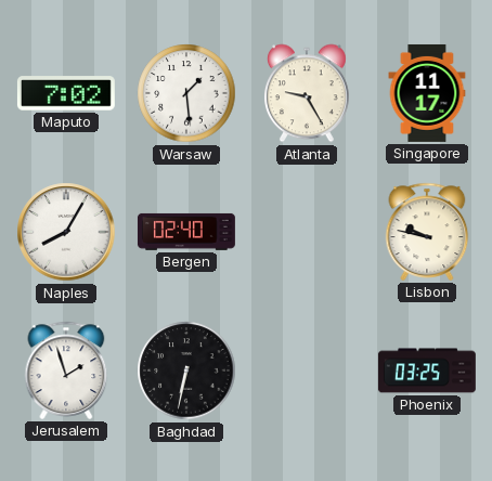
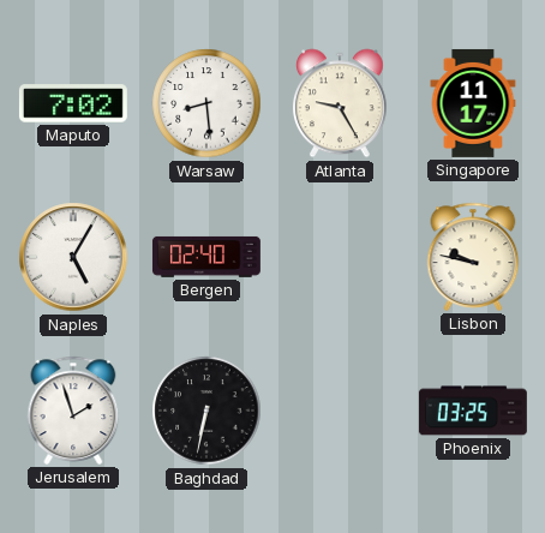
Warsaw: 1:29 -> 8:29
Naples: 8:05 -> 5:05
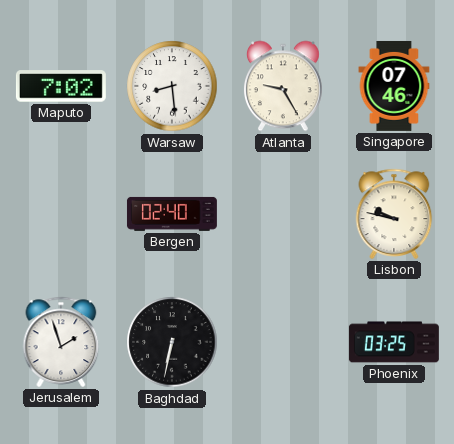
Singapore: 11:17 -> 07:46
Naples: 5:05 -> none
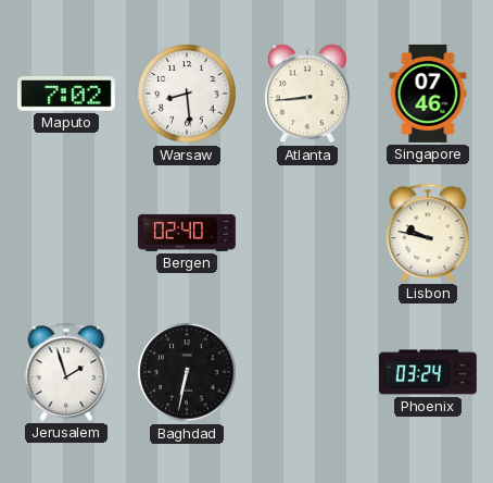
Atlanta: 9:25 -> 8:44
Phoenix: 03:25 -> 03:24
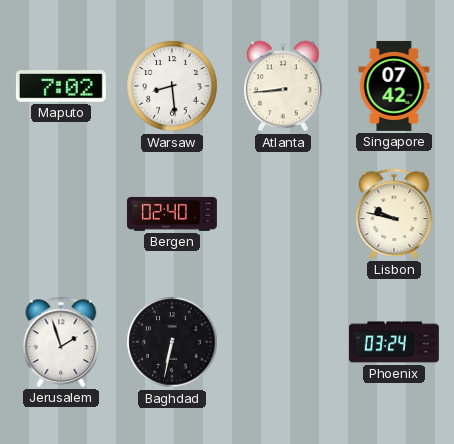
Singapore: 07:46 -> 07:42
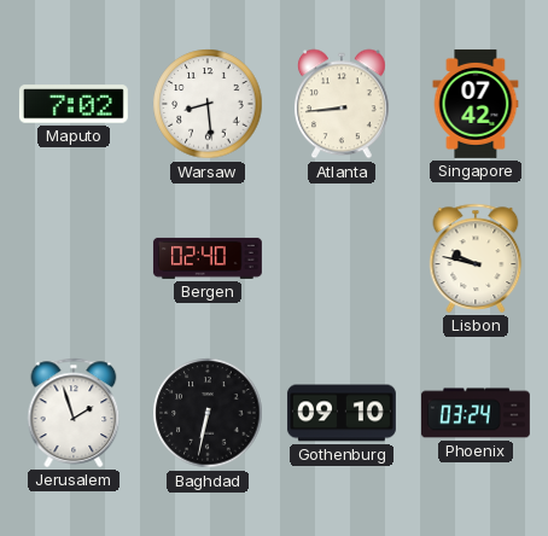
Gothenburg: none -> 09:10
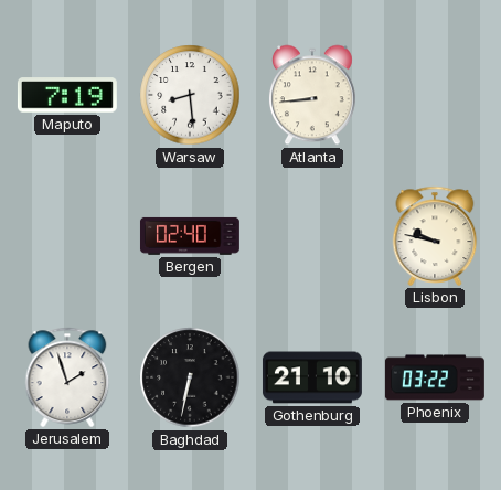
Maputo: 7:02 -> 7:19
Singapore: 07:42 -> none
Gothenburg: 09:10 -> 21:10
Phoenix: 03:24 -> 03:22
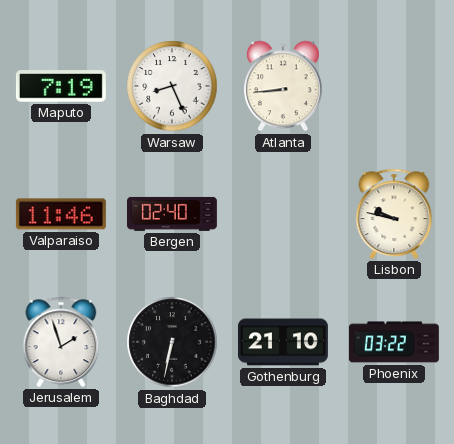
Warsaw: 8:29 -> 8:26
Valparaiso: none -> 11:46
